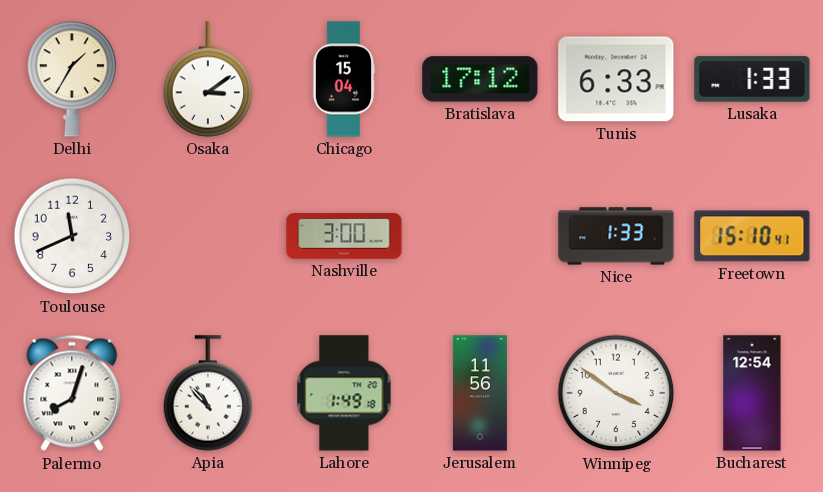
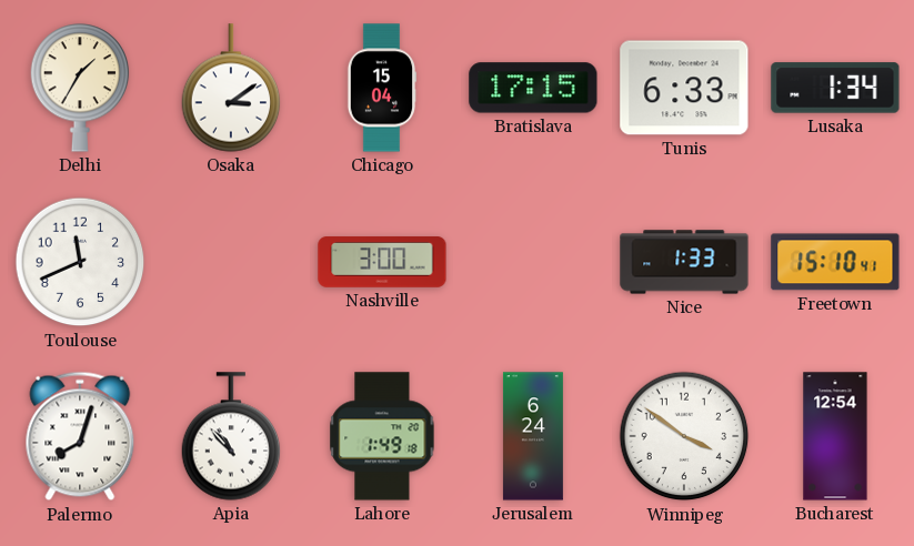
Bratislava: 17:12 -> 17:15
Lusaka: 1:33 -> 1:34
Jerusalem: 11:56 -> 6:24
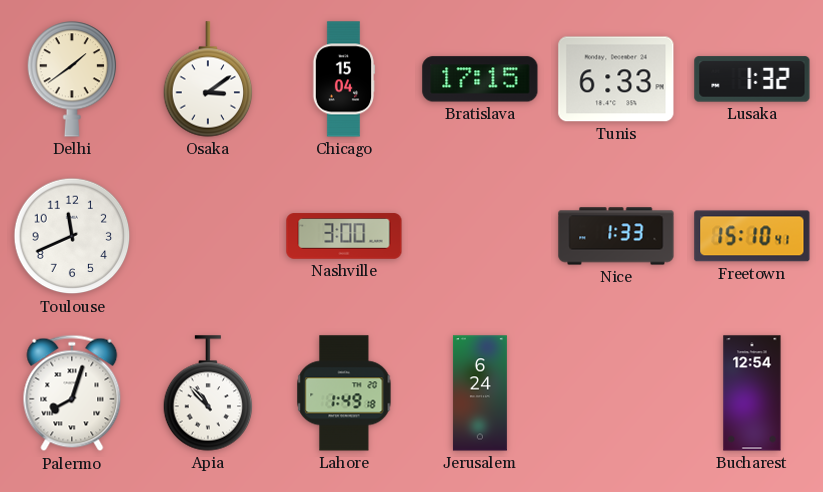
Delhi: 1:35 -> 1:39
Lusaka: 1:34 -> 1:32
Winnipeg: 3:51 -> none
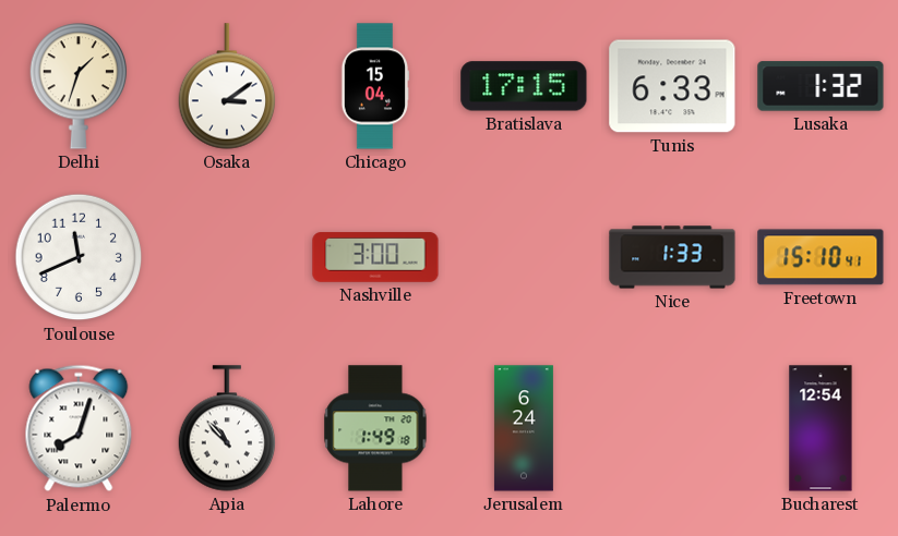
Delhi: 1:39 -> 1:33
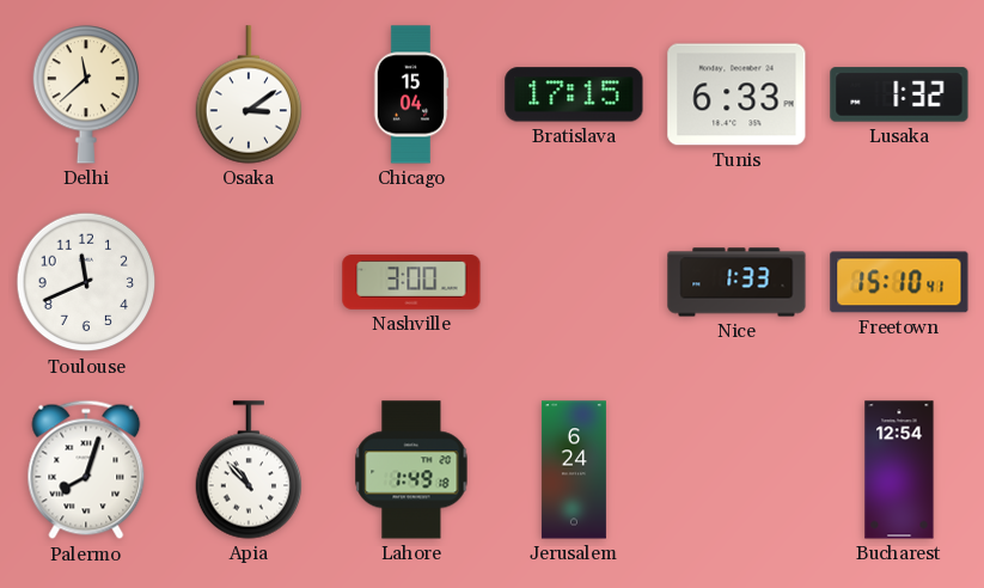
Delhi: 1:33 -> 11:38
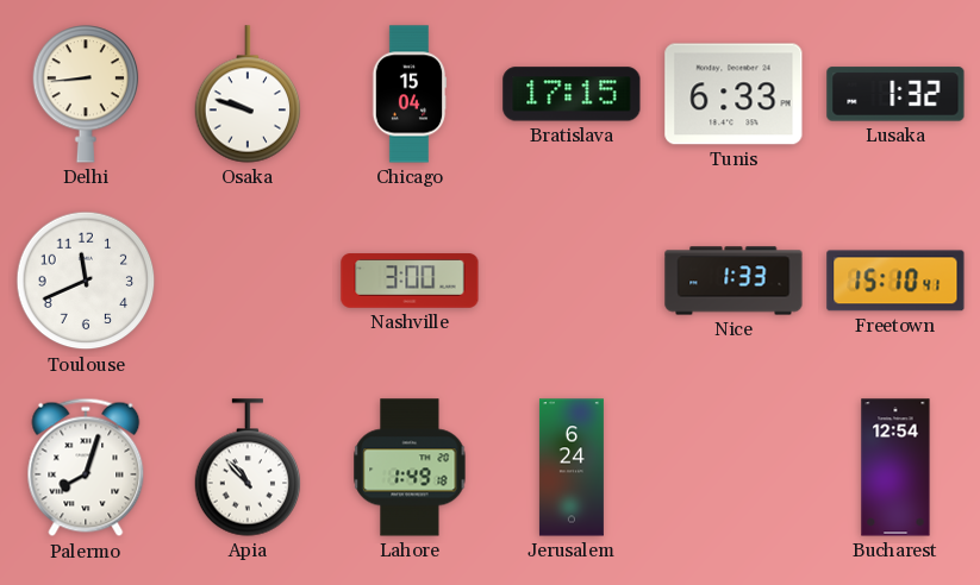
Delhi: 11:38 -> 8:44
Osaka: 3:09 -> 9:48
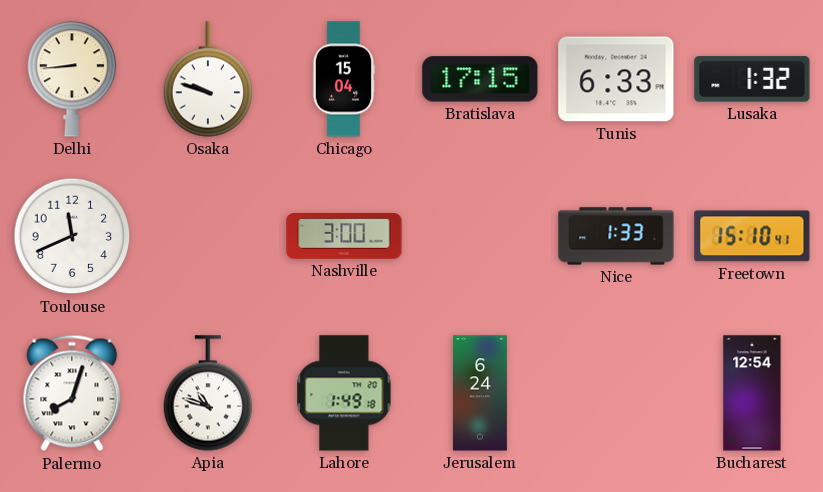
Apia: 10:53 -> 10:48
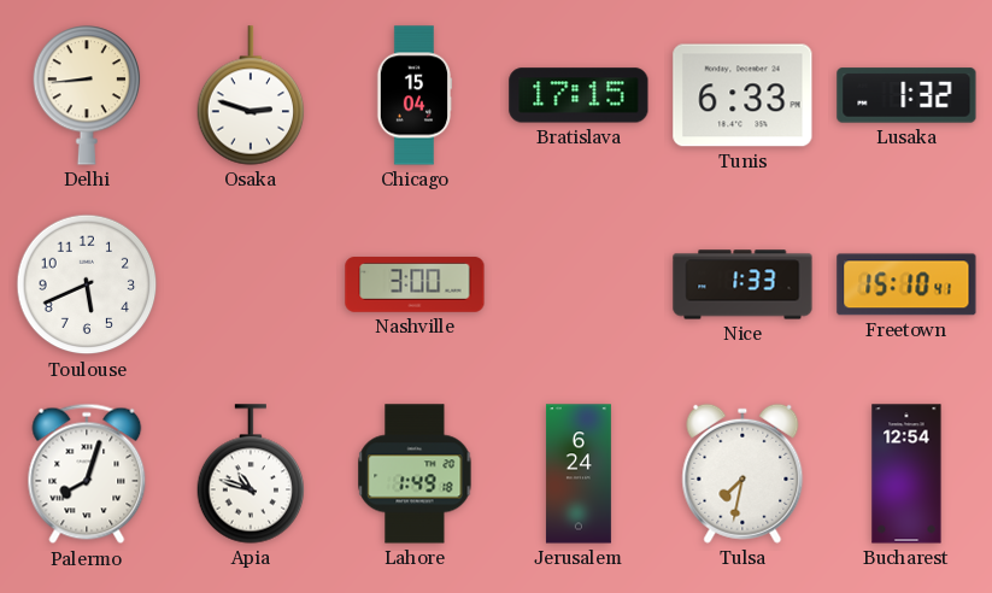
Osaka: 9:48 -> 2:48
Toulouse: 11:41 -> 5:41
Tulsa: none -> 7:32
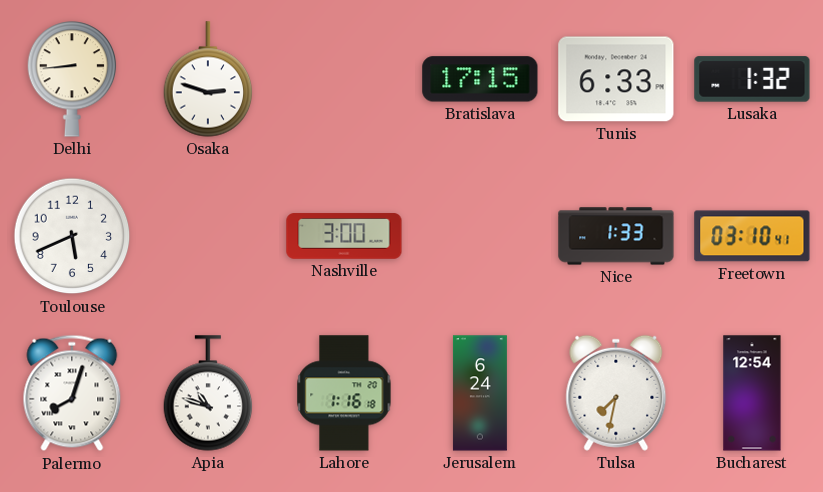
Chicago: 15:04 -> none
Freetown: 15:10 -> 03:10
Lahore: 1:49 -> 1:16
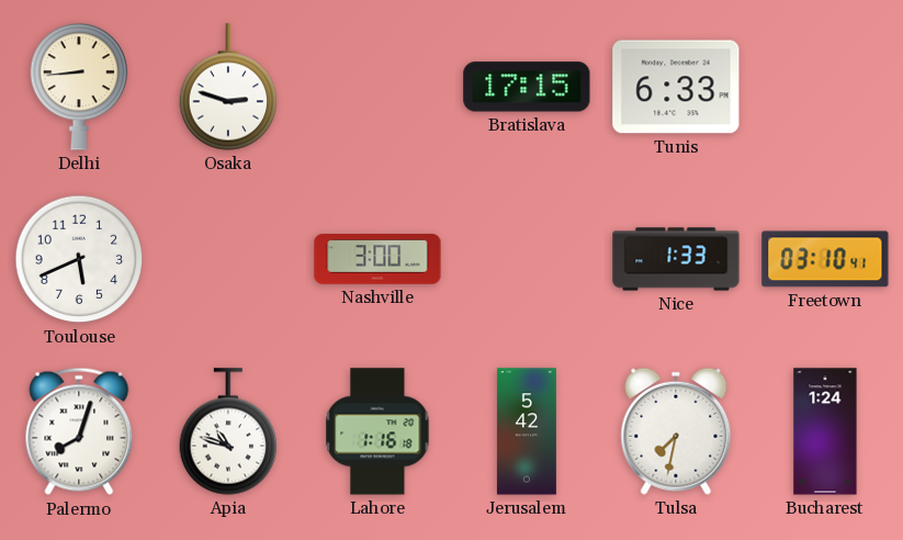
Lusaka: 1:32 -> none
Jerusalem: 6:24 -> 5:42
Bucharest: 12:54 -> 1:24
